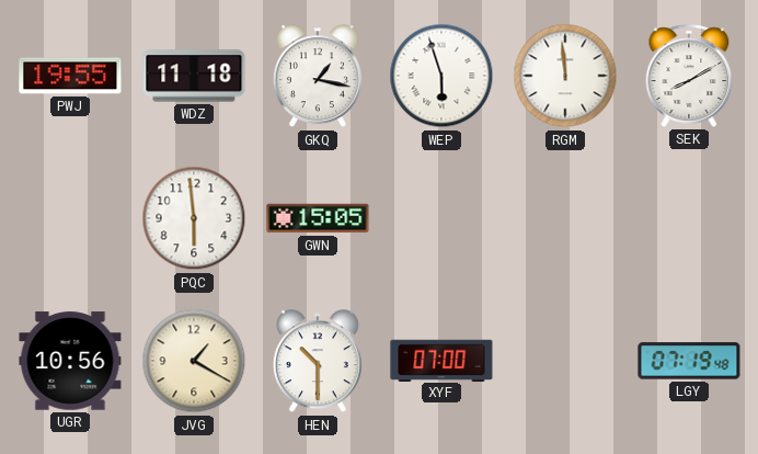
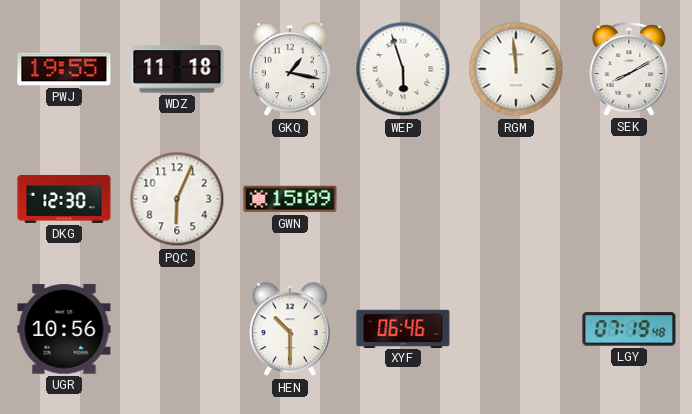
DKG: none -> 12:30
PQC: 5:59 -> 6:04
GWN: 15:05 -> 15:09
JVG: 1:20 -> none
XYF: 07:00 -> 06:46
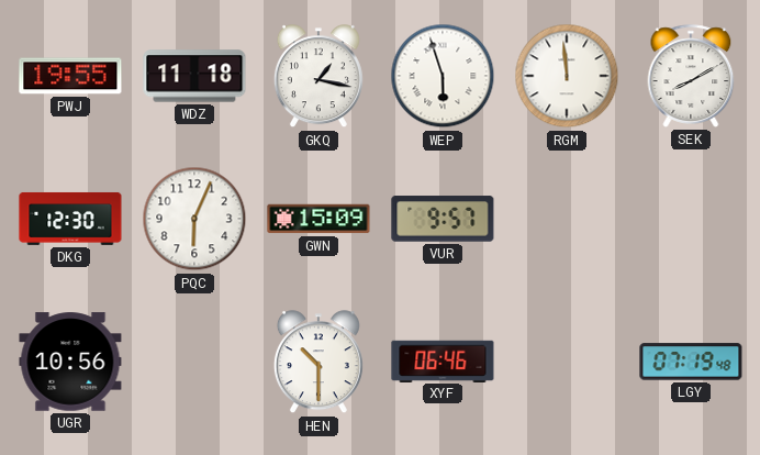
VUR: none -> 9:57
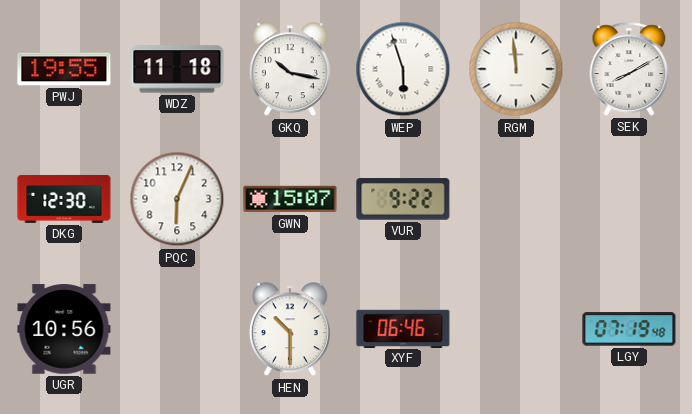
GKQ: 1:17 -> 10:17
GWN: 15:09 -> 15:07
VUR: 9:57 -> 9:22
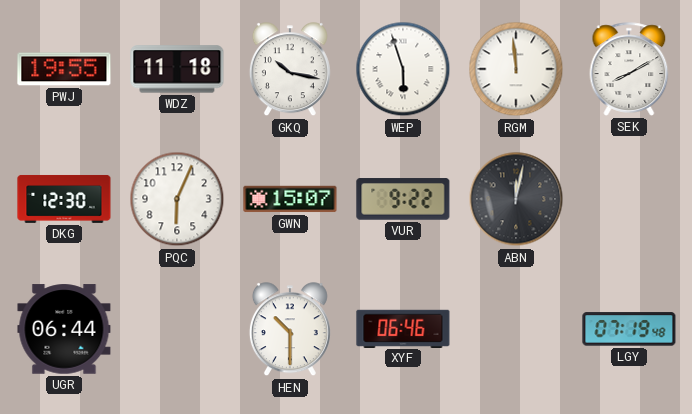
ABN: none -> 12:02
UGR: 10:56 -> 06:44
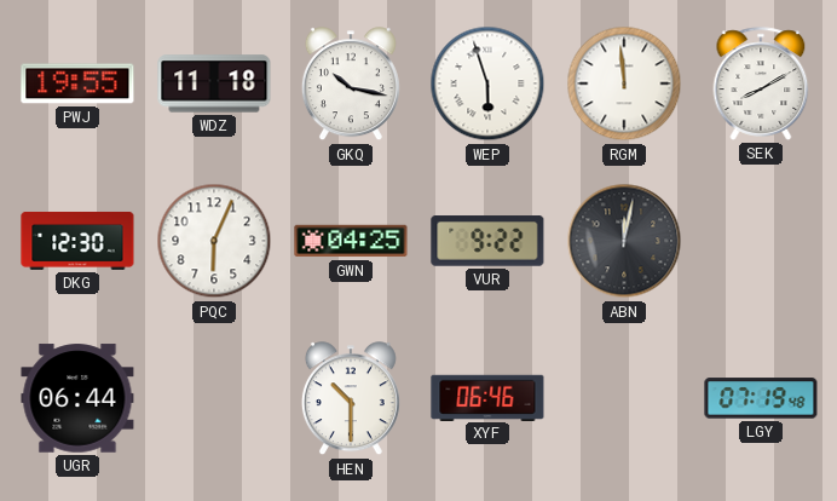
GWN: 15:07 -> 04:25
